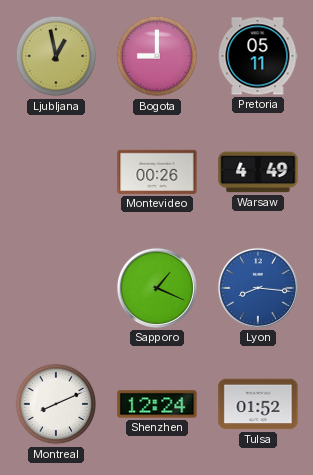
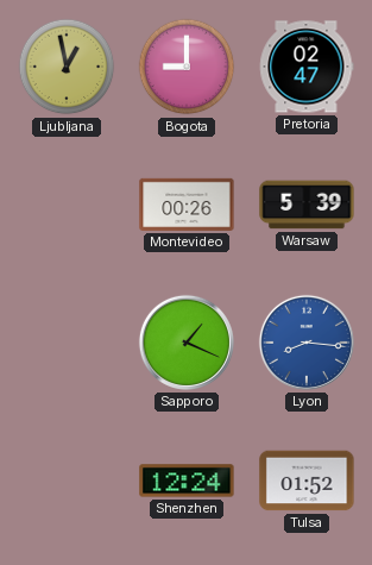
Pretoria: 05:11 -> 02:47
Warsaw: 4:49 -> 5:39
Montreal: 8:11 -> none
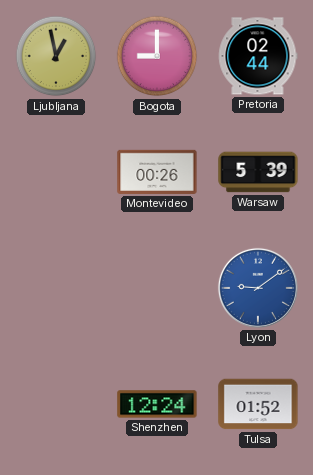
Pretoria: 02:47 -> 02:44
Sapporo: 1:19 -> none
Lyon: 8:16 -> 9:09
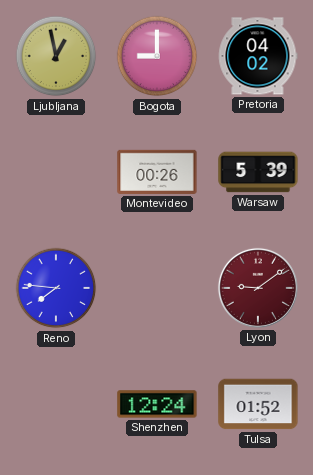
Pretoria: 02:44 -> 04:02
Reno: none -> 7:46
Lyon dial: blue -> burgundy
